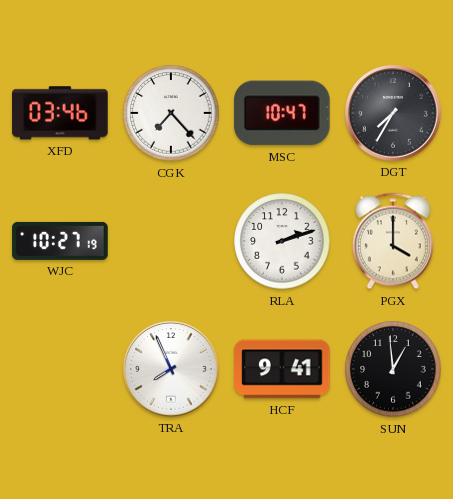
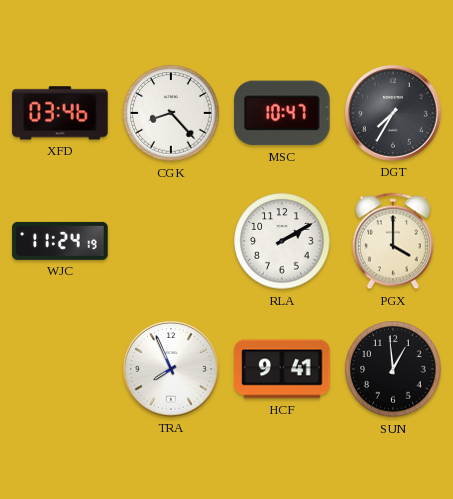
CGK: 7:23 -> 8:23
WJC: 10:27 -> 11:24
RLA: 2:12 -> 2:10
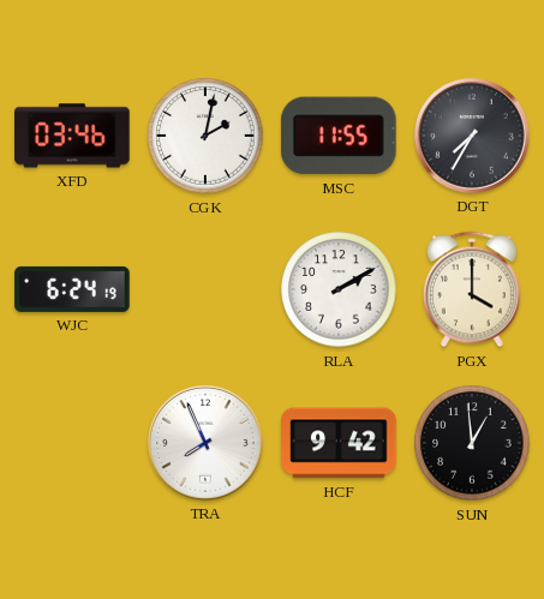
CGK: 8:23 -> 2:02
MSC: 10:47 -> 11:55
WJC: 11:24 -> 6:24
HCF: 9:41 -> 9:42
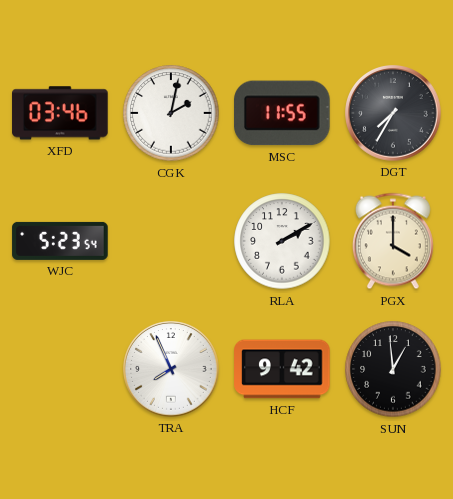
WJC: 6:24 -> 5:23
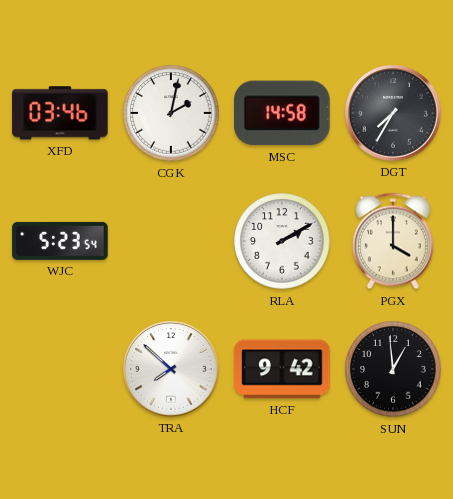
MSC: 11:55 -> 14:58
TRA: 7:56 -> 7:52
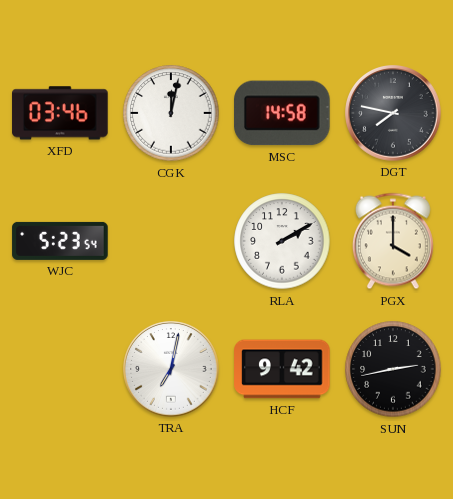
CGK: 2:02 -> 12:02
DGT: 7:35 -> 7:47
TRA: 7:52 -> 7:02
SUN: 12:59 -> 2:43
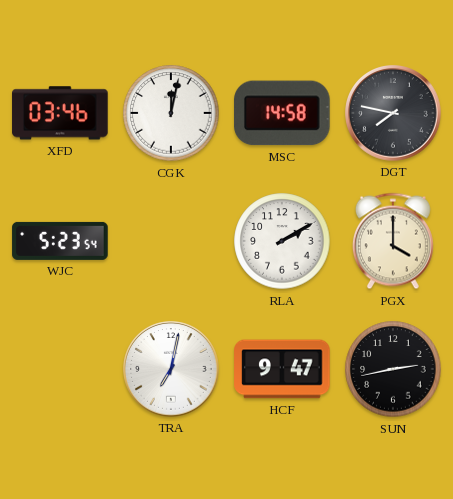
HCF: 9:42 -> 9:47
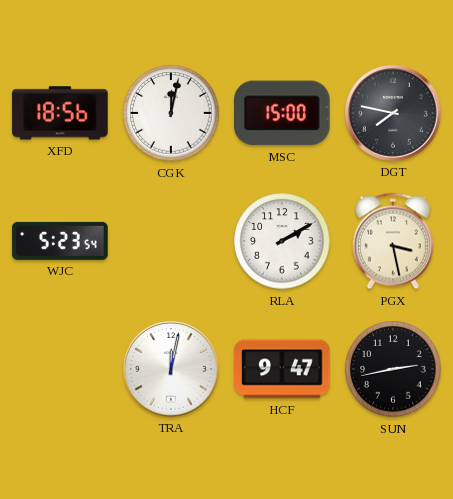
XFD: 03:46 -> 18:56
MSC: 14:58 -> 15:00
PGX: 4:00 -> 3:28
TRA: 7:02 -> 12:02
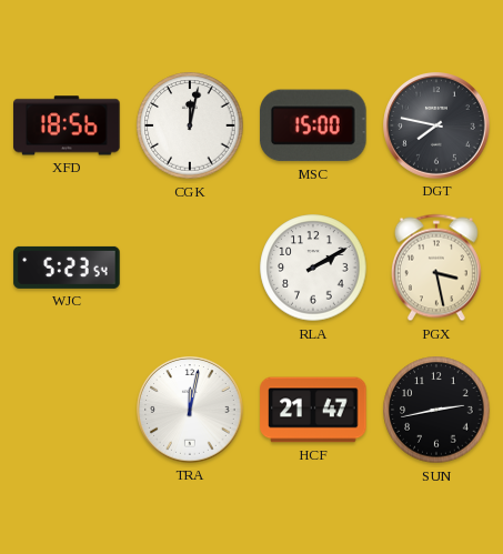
HCF: 9:47 -> 21:47
